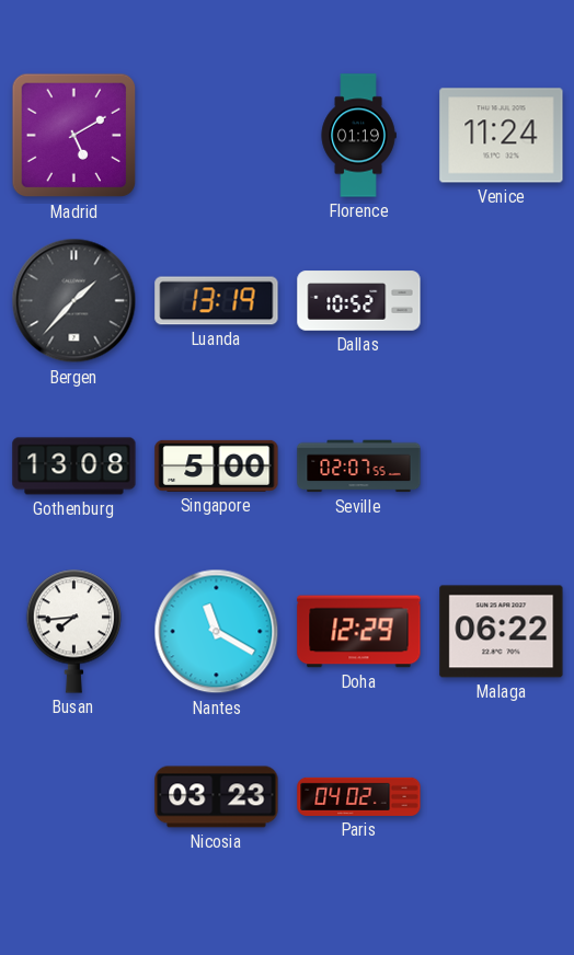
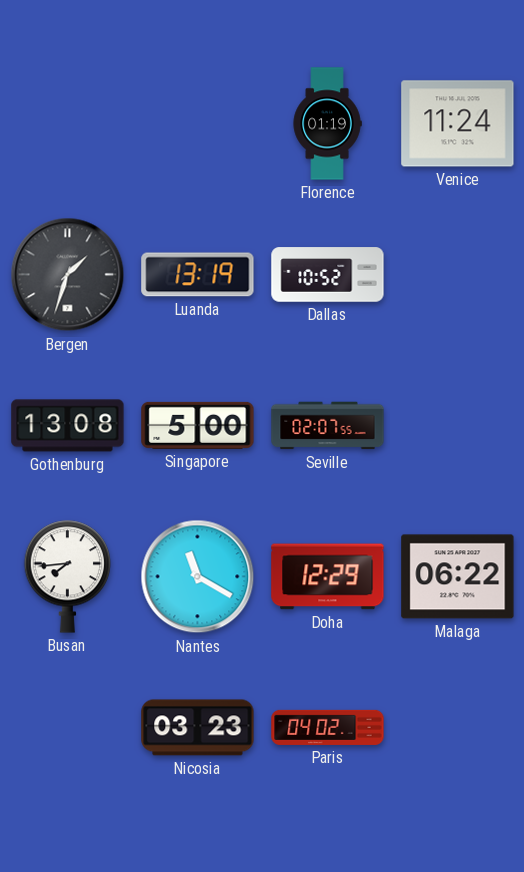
Madrid: 5:10 -> none
Bergen: 1:37 -> 1:33
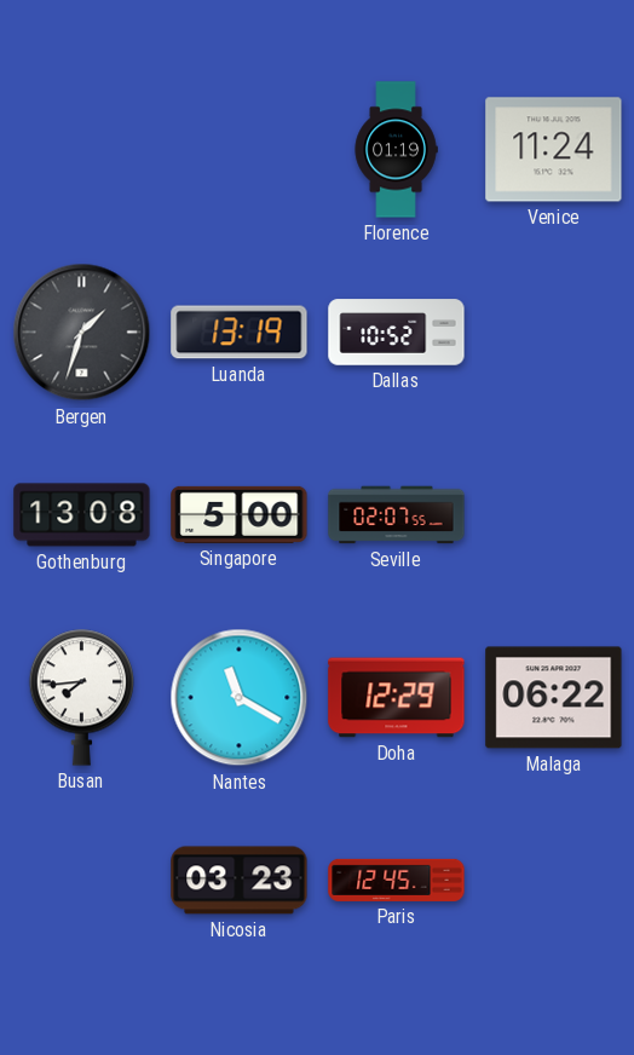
Paris: 04:02 -> 12:45
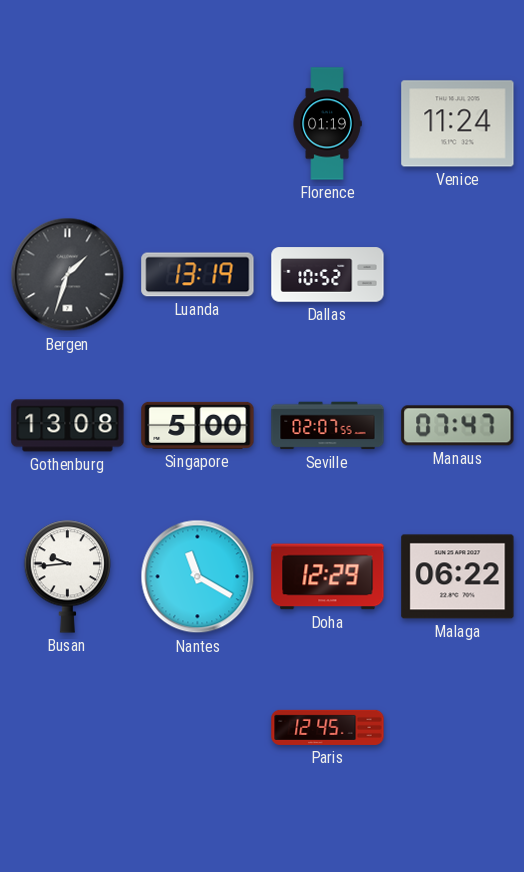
Manaus: none -> 07:47
Busan: 7:44 -> 9:44
Nicosia: 03:23 -> none
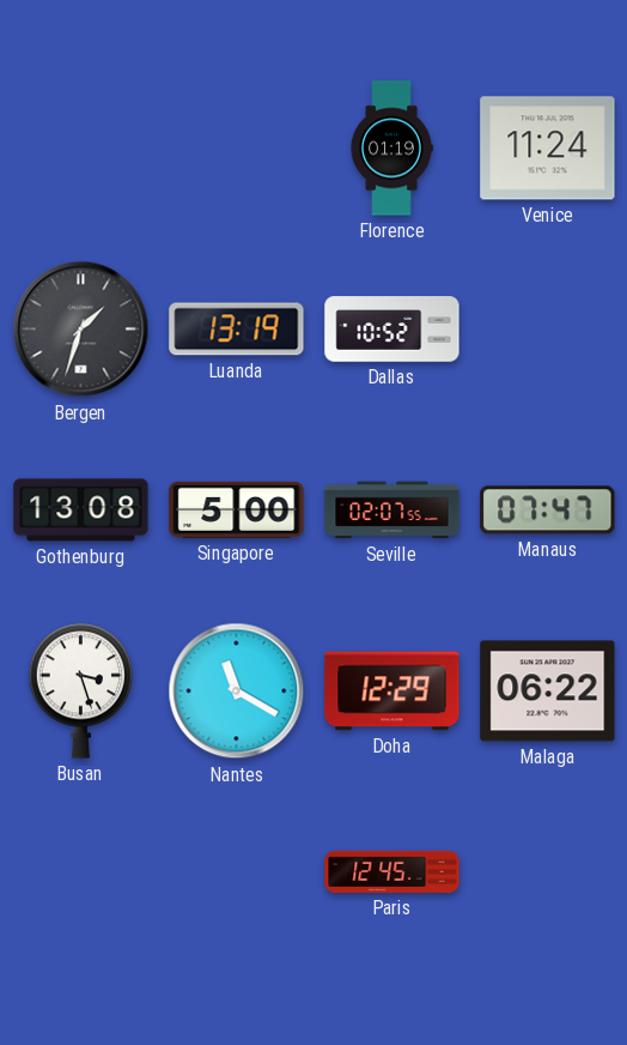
Busan: 9:44 -> 3:27
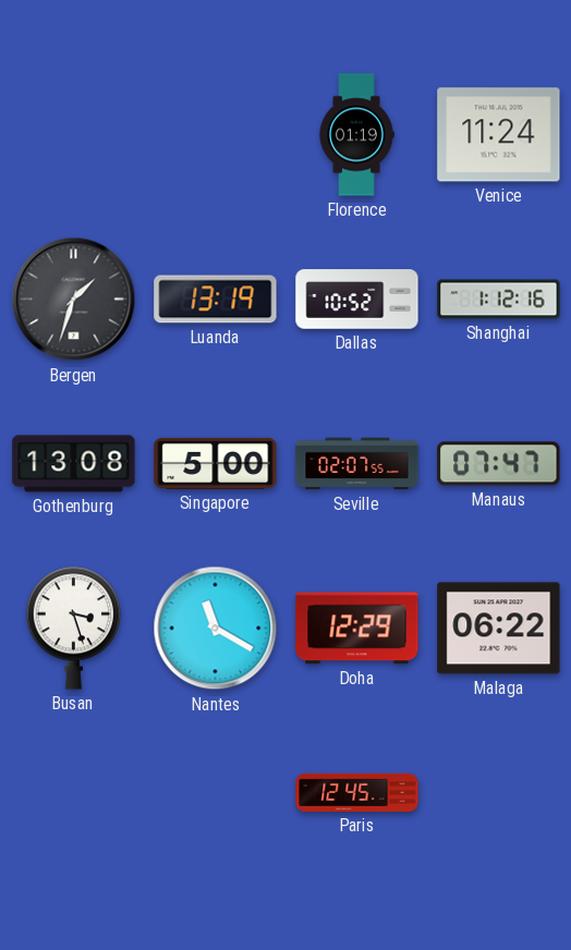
Shanghai: none -> 1:12
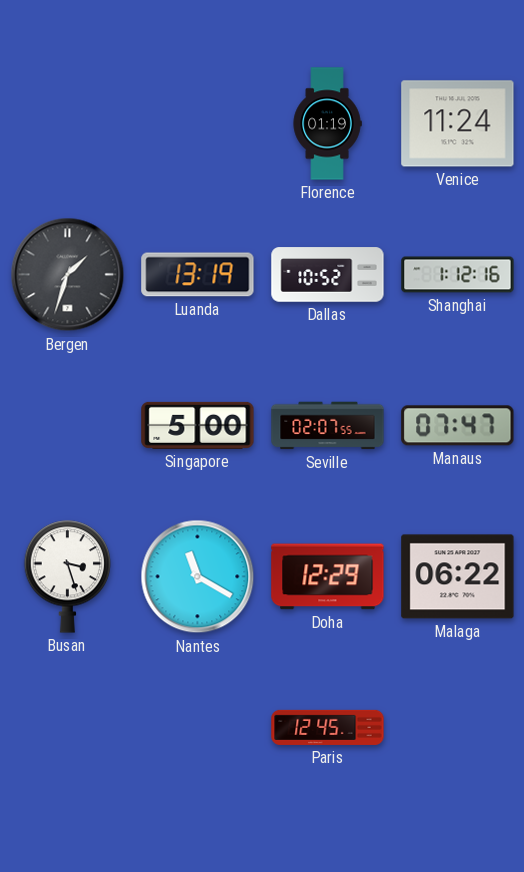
Gothenburg: 13:08 -> none
